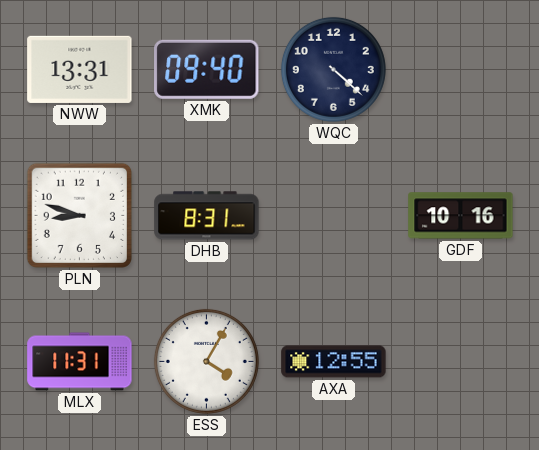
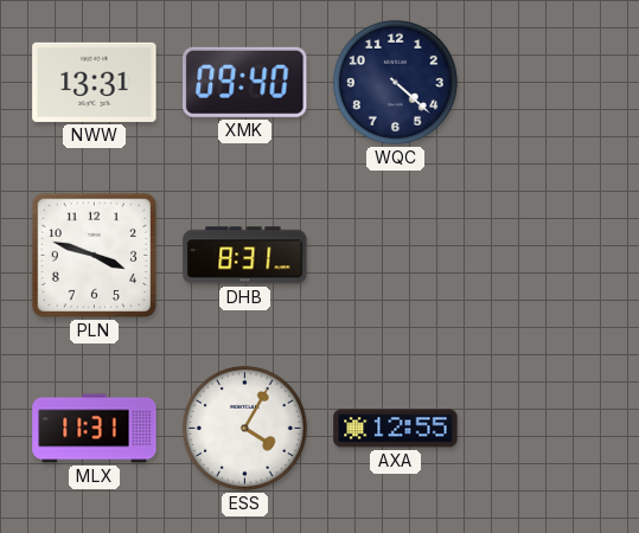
PLN: 8:48 -> 3:48
GDF: 10:16 -> none
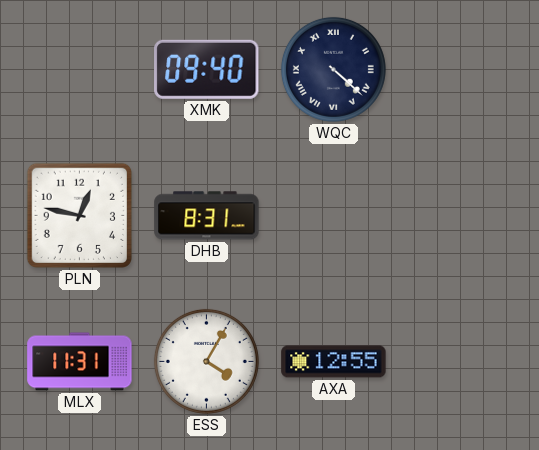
NWW: 13:31 -> none
WQC numerals: Arabic -> Roman
PLN: 3:48 -> 12:47
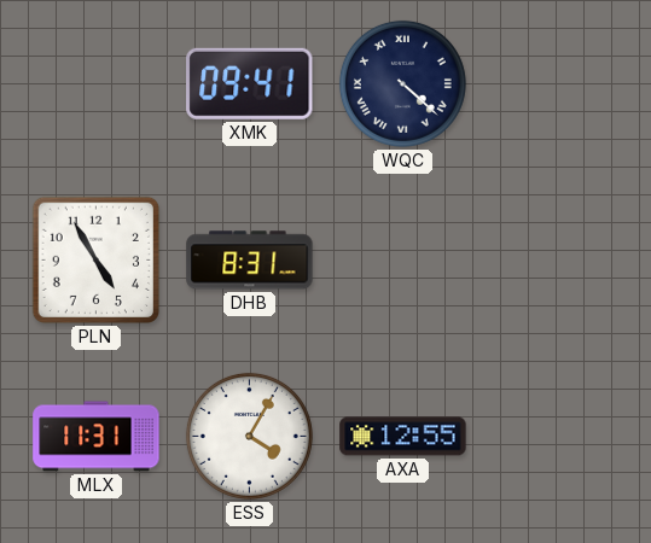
XMK: 09:40 -> 09:41
PLN: 12:47 -> 4:55
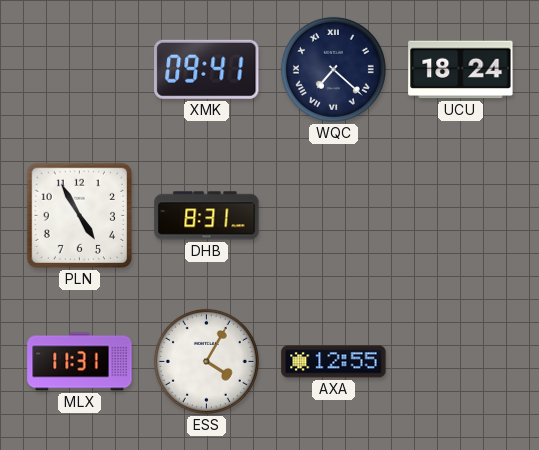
WQC: 4:22 -> 7:22
UCU: none -> 18:24
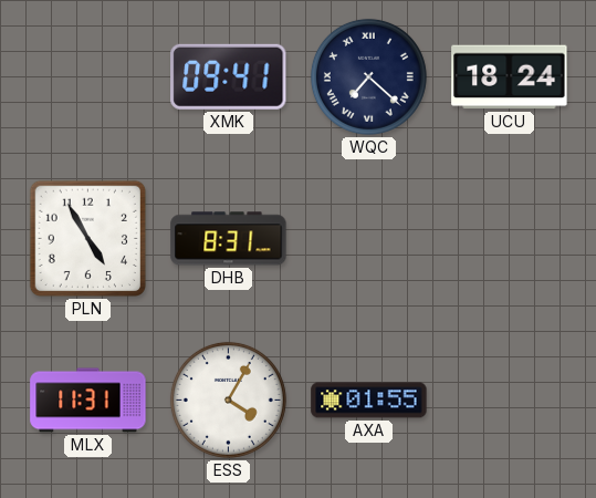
AXA: 12:55 -> 01:55
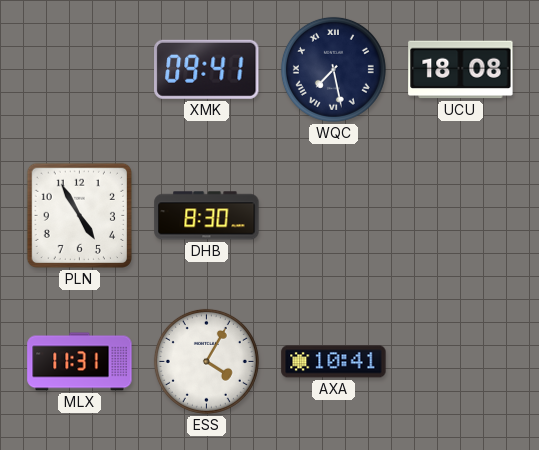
WQC: 7:22 -> 7:28
UCU: 18:24 -> 18:08
DHB: 8:31 -> 8:30
AXA: 01:55 -> 10:41
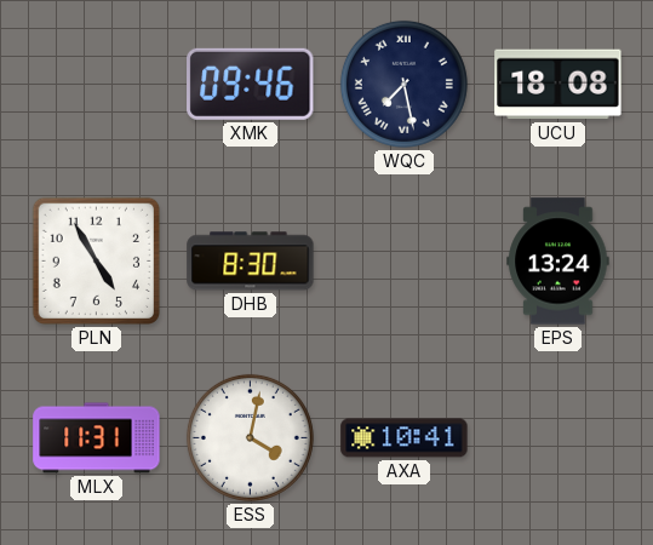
XMK: 09:41 -> 09:46
EPS: none -> 13:24
ESS: 4:05 -> 4:02
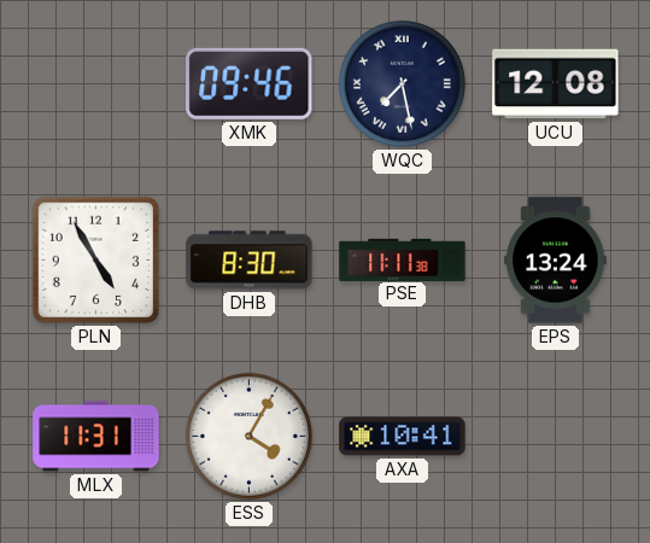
UCU: 18:08 -> 12:08
PSE: none -> 11:11
ESS: 4:02 -> 4:05
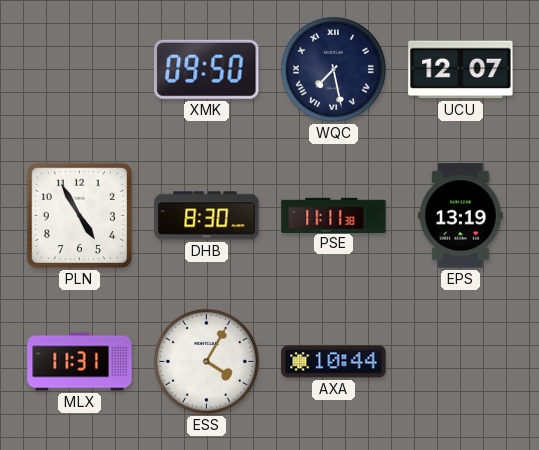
XMK: 09:46 -> 09:50
UCU: 12:08 -> 12:07
EPS: 13:24 -> 13:19
AXA: 10:41 -> 10:44
